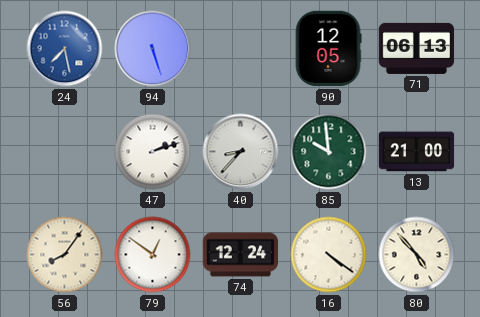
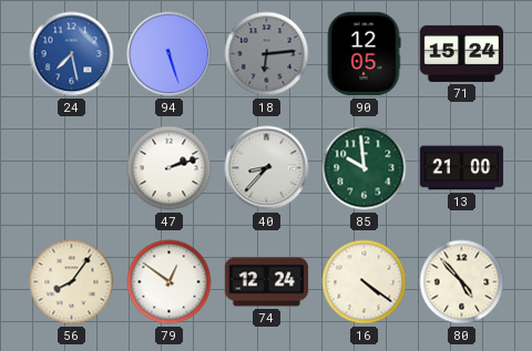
18: none -> 6:14
71: 06:13 -> 15:24
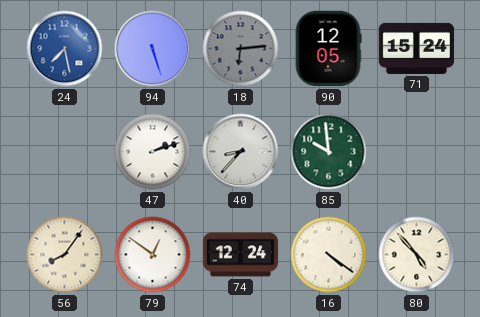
13: 21:00 -> none
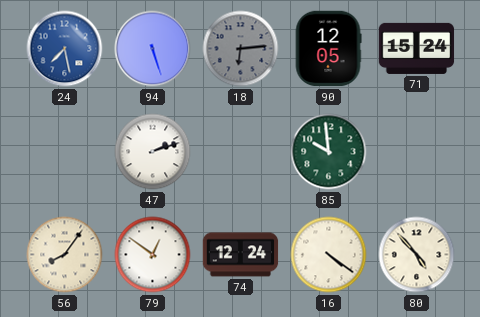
40: 8:37 -> none
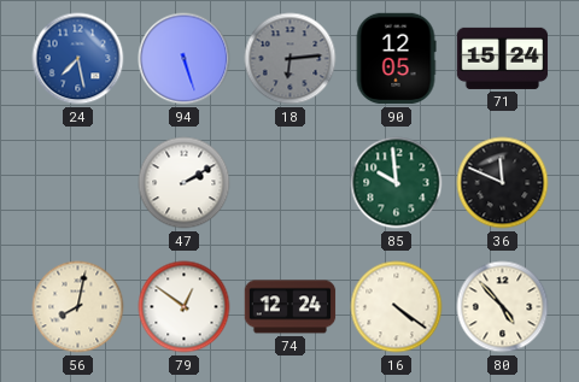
47: 2:12 -> 2:10
36: none -> 11:49
56: 8:06 -> 8:02
